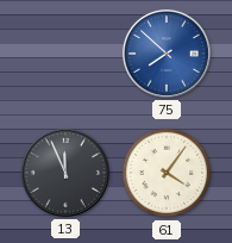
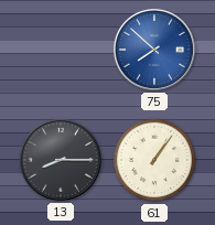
13: 11:56 -> 8:15
61: 4:06 -> 1:06
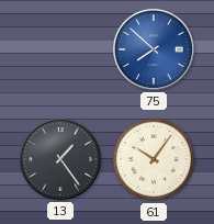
13: 8:15 -> 1:24
61: 1:06 -> 10:06
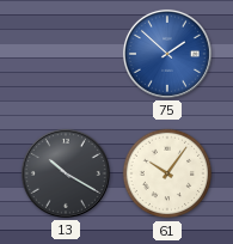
75: 7:52 -> 1:52
13: 1:24 -> 10:20
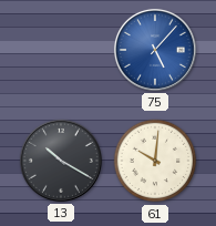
75: 1:52 -> 5:07
61: 10:06 -> 10:01
